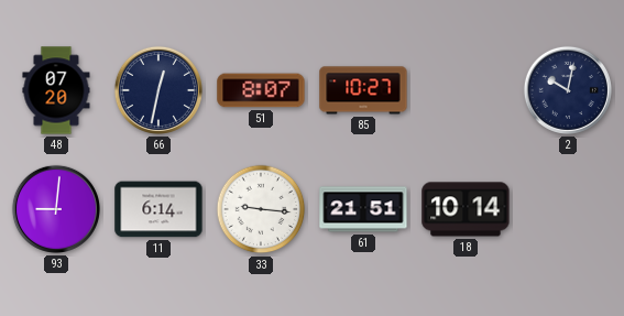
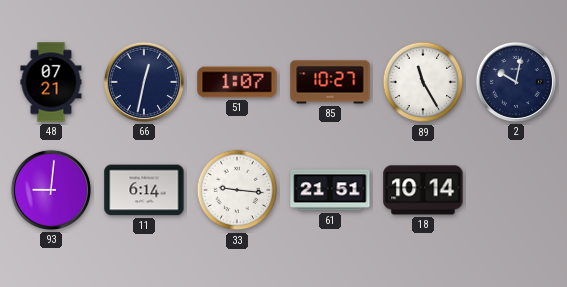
48: 07:20 -> 07:21
51: 8:07 -> 1:07
89: none -> 11:25
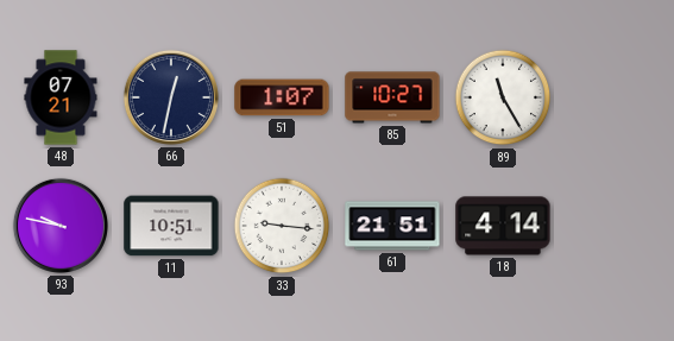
2: 10:02 -> none
93: 9:01 -> 9:47
11: 6:14 -> 10:51
18: 10:14 -> 4:14
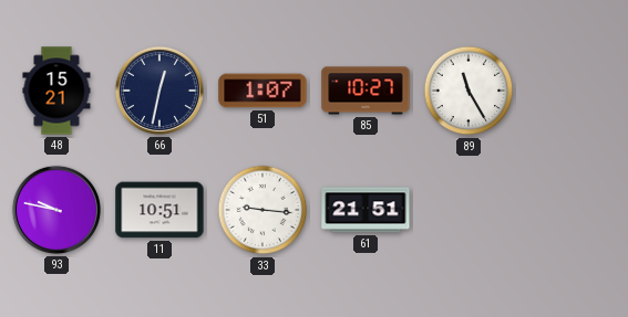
48: 07:21 -> 15:21
18: 4:14 -> none
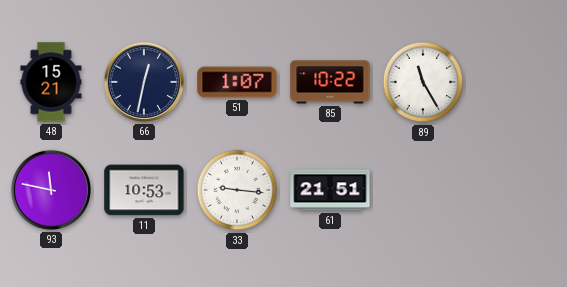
85: 10:27 -> 10:22
93: 9:47 -> 11:47
11: 10:51 -> 10:53
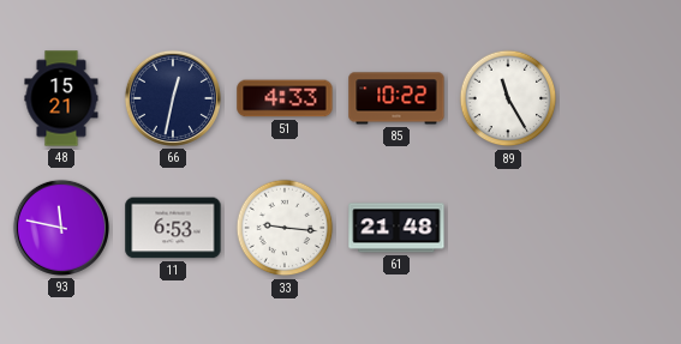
51: 1:07 -> 4:33
11: 10:53 -> 6:53
61: 21:51 -> 21:48
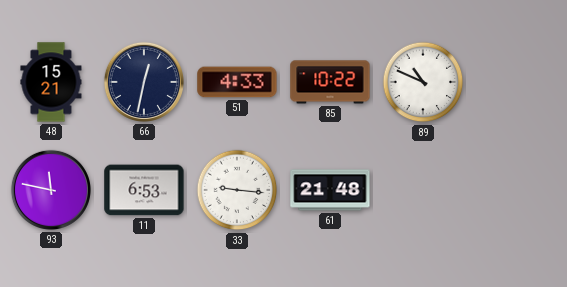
89: 11:25 -> 10:49
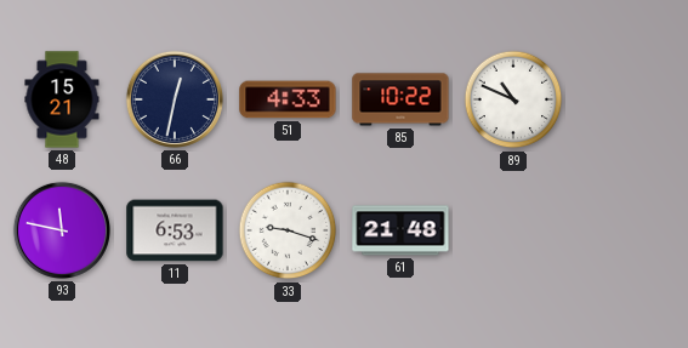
33: 9:16 -> 9:18
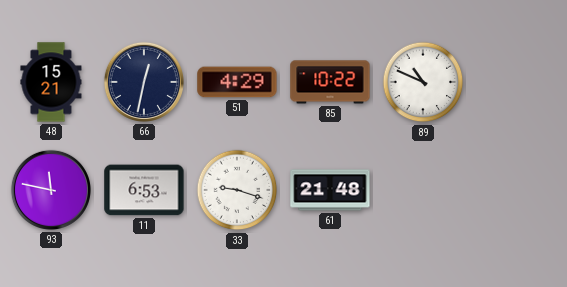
51: 4:33 -> 4:29
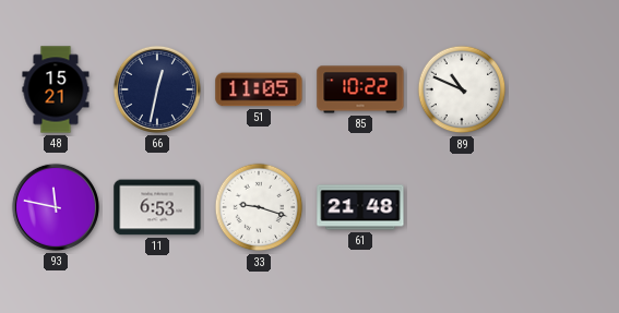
51: 4:29 -> 11:05
